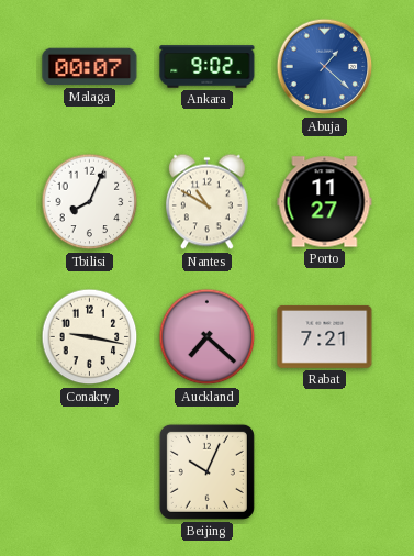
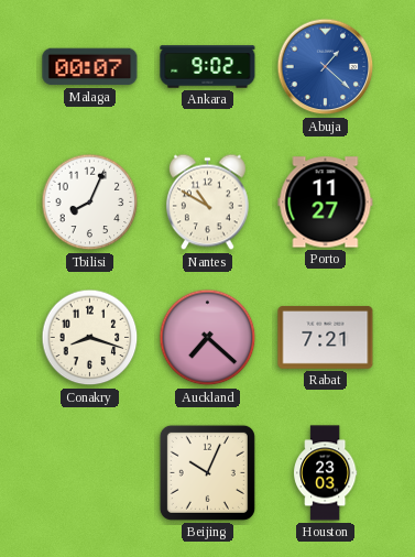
Conakry: 9:17 -> 8:18
Houston: none -> 23:03
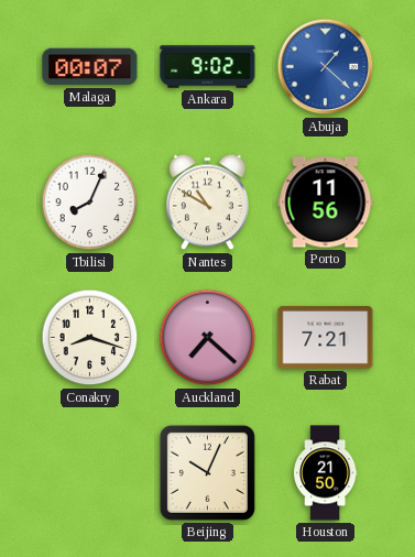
Porto: 11:27 -> 11:56
Houston: 23:03 -> 21:50
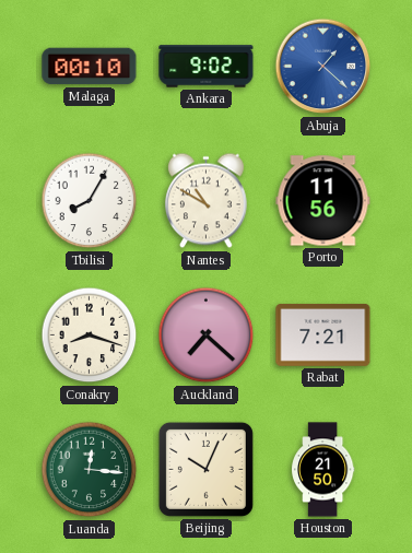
Malaga: 00:07 -> 00:10
Tbilisi: 8:04 -> 8:05
Luanda: none -> 12:16
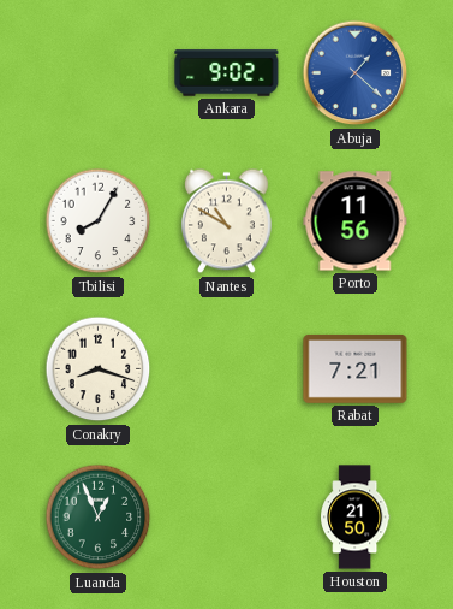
Malaga: 00:10 -> none
Auckland: 7:22 -> none
Luanda: 12:16 -> 12:56
Beijing: 10:04 -> none
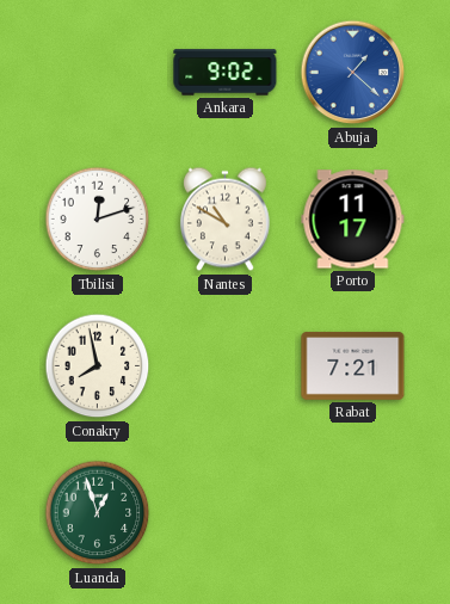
Tbilisi: 8:05 -> 12:12
Porto: 11:56 -> 11:17
Conakry: 8:18 -> 7:58
Luanda: 12:56 -> 12:57
Houston: 21:50 -> none
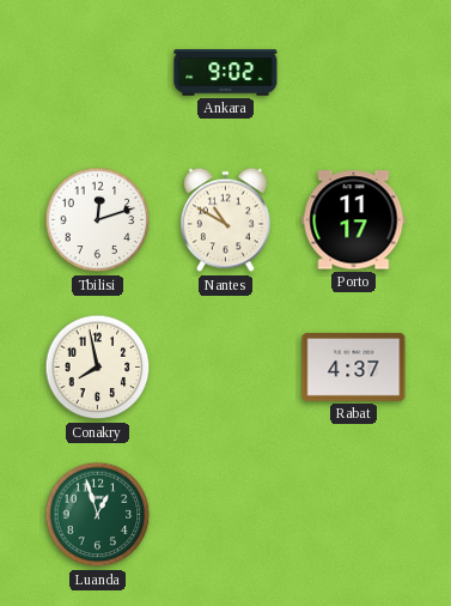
Abuja: 1:22 -> none
Rabat: 7:21 -> 4:37
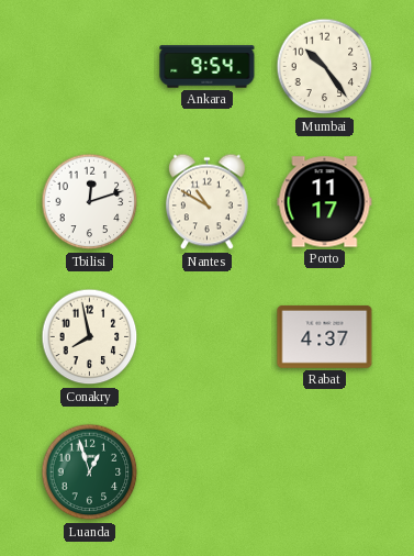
Ankara: 9:02 -> 9:54
Mumbai: none -> 10:24
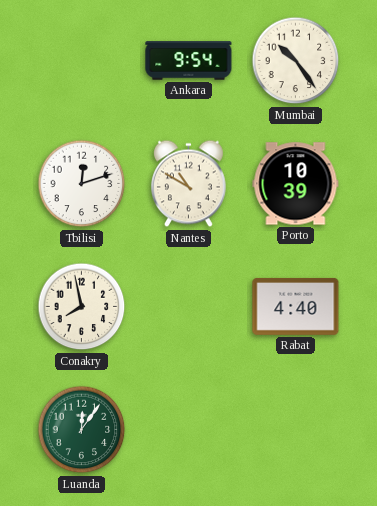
Porto: 11:17 -> 10:39
Rabat: 4:37 -> 4:40
Luanda: 12:57 -> 12:06
